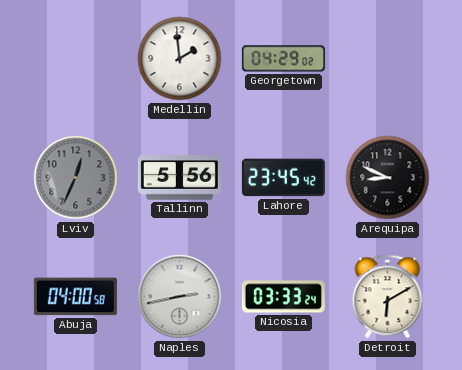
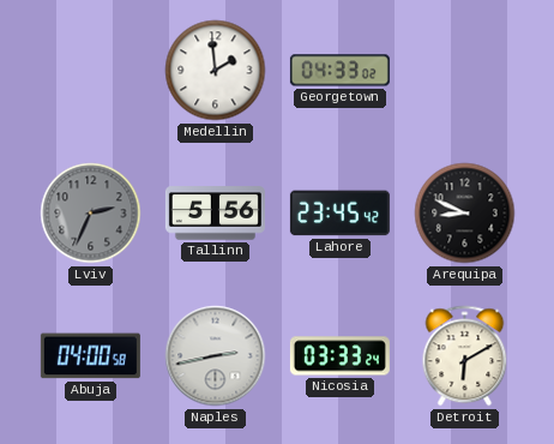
Georgetown: 04:29 -> 04:33
Lviv: 12:34 -> 2:34
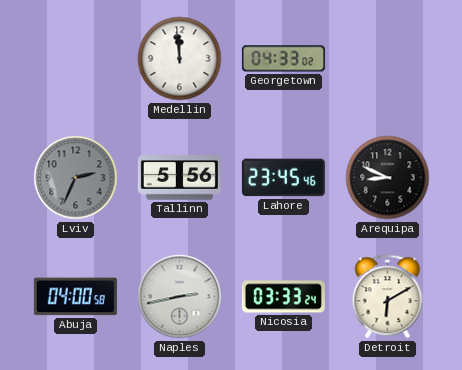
Medellin: 1:59 -> 11:59
Lahore: 23:45:42 -> 23:45:46
